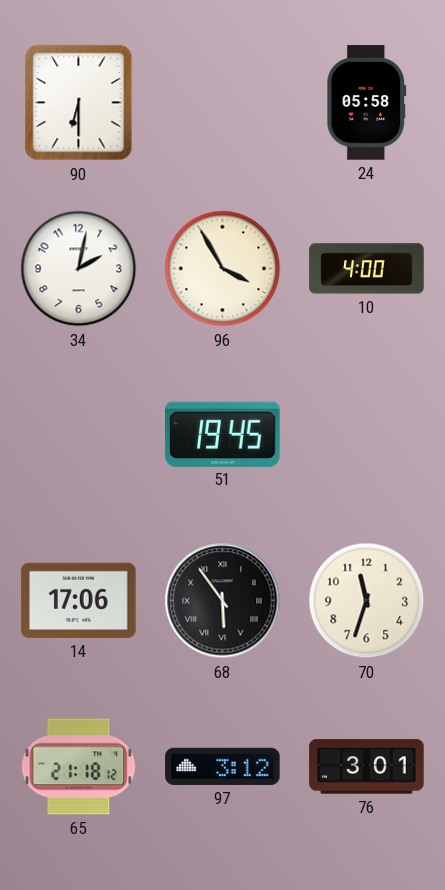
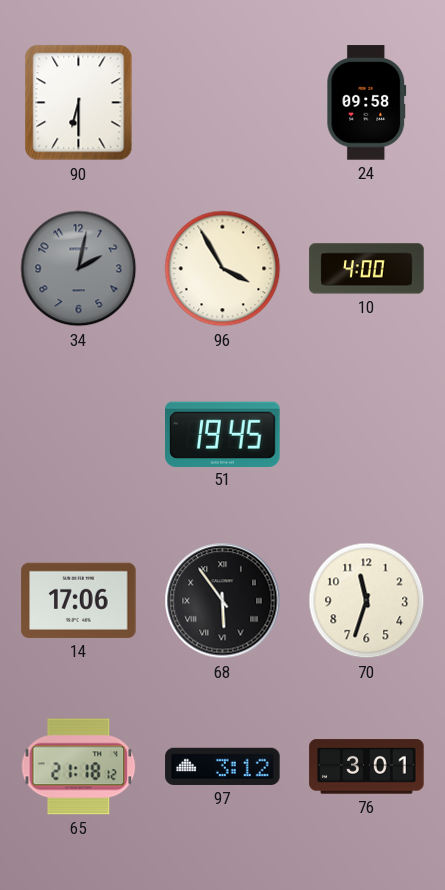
24: 05:58 -> 09:58
34 dial: white -> grey
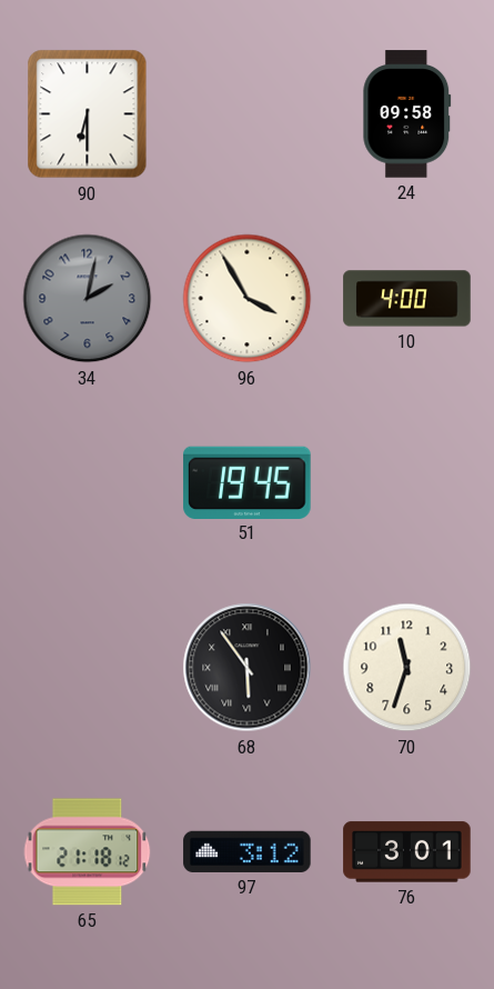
14: 17:06 -> none
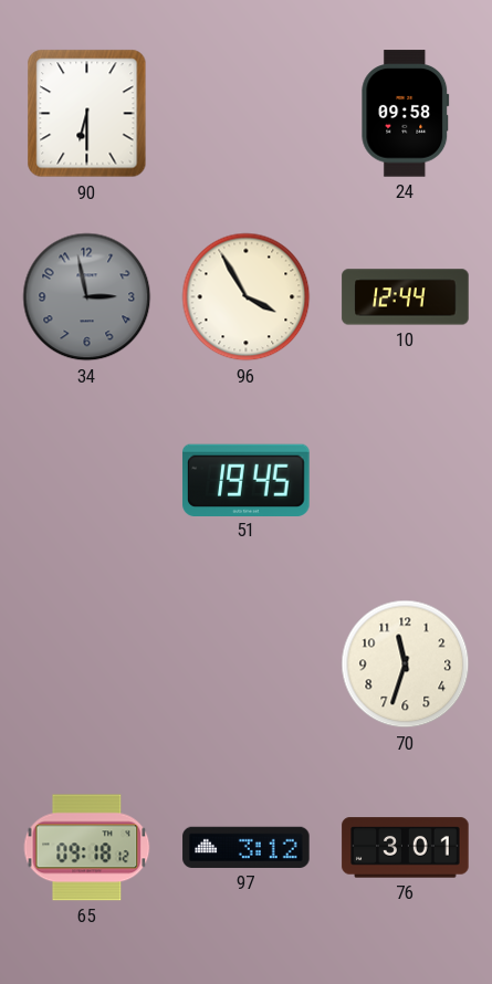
34: 2:02 -> 2:58
10: 4:00 -> 12:44
68: 5:54 -> none
65: 21:18 -> 09:18
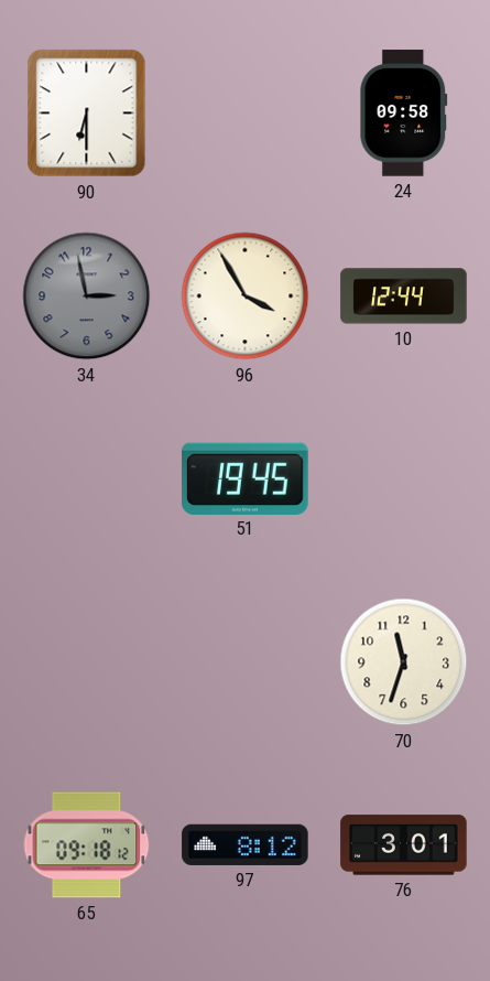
97: 3:12 -> 8:12
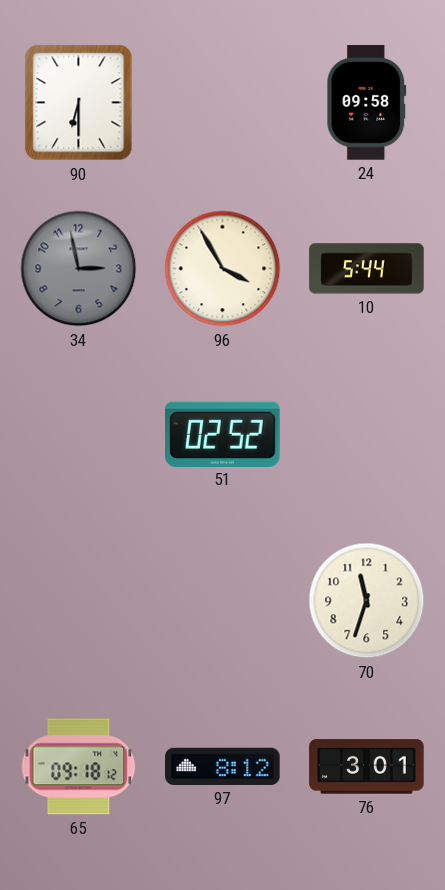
10: 12:44 -> 5:44
51: 19:45 -> 02:52
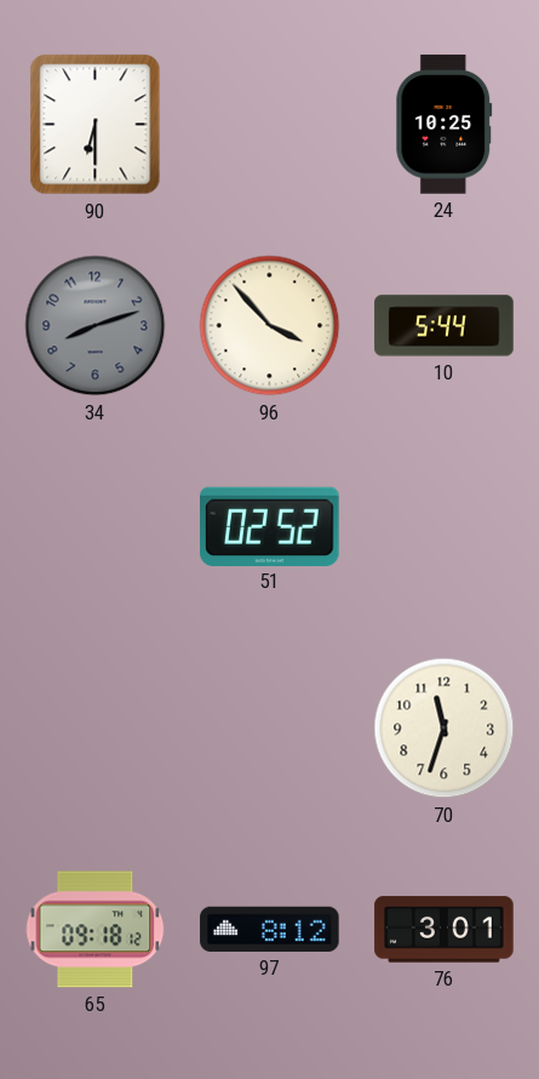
24: 09:58 -> 10:25
34: 2:58 -> 8:12
96: 3:55 -> 3:53
